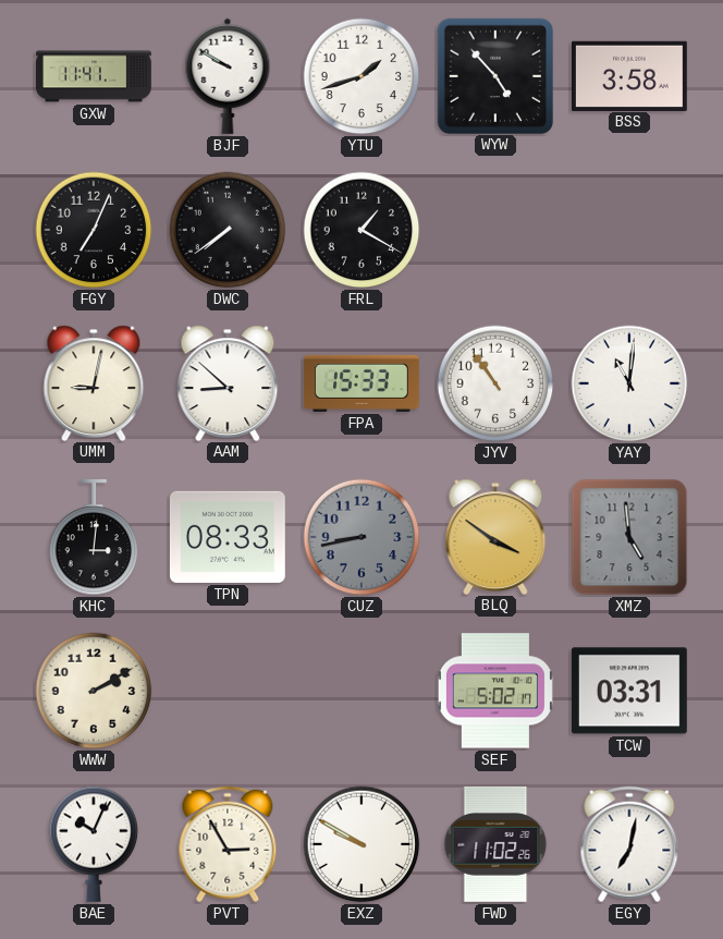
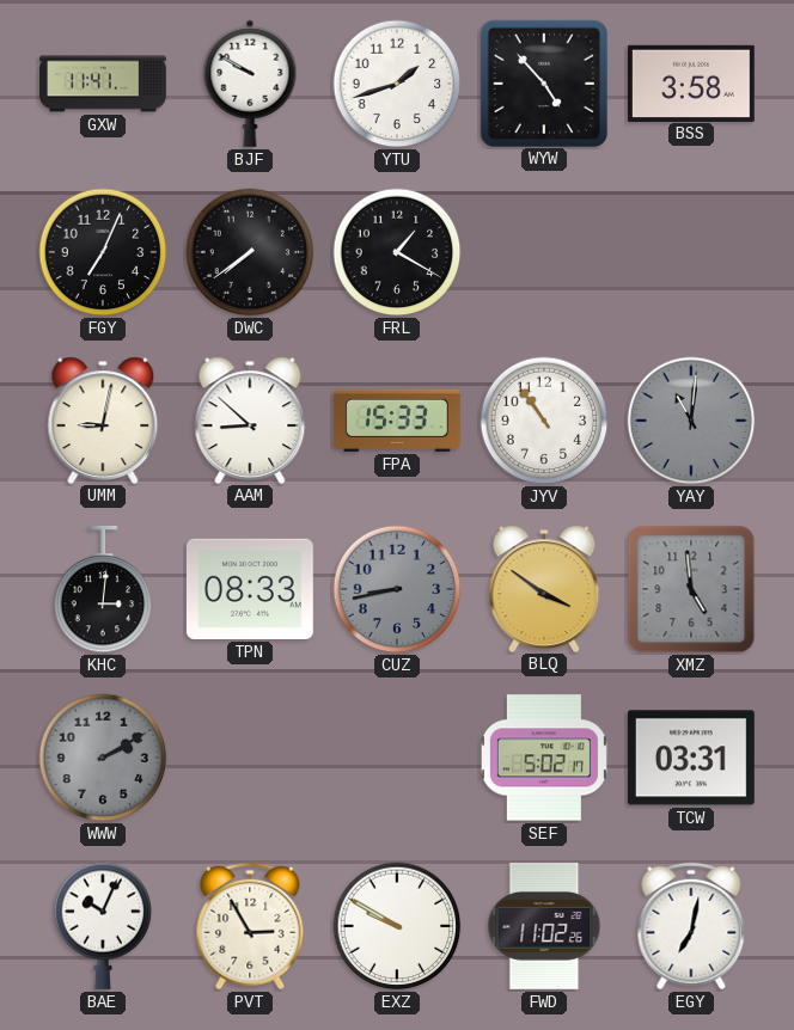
YAY dial: white -> grey
WWW dial: cream -> grey
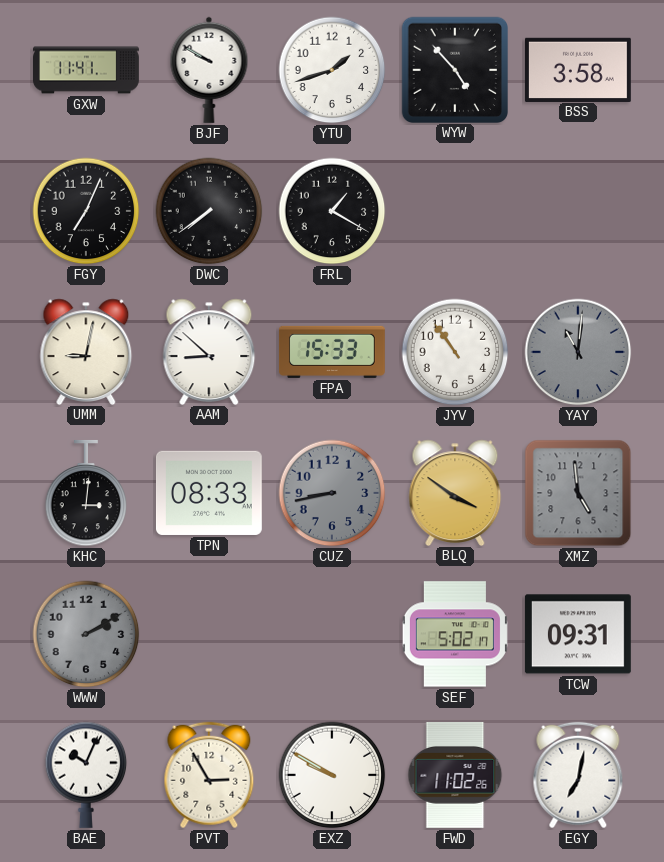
TCW: 03:31 -> 09:31
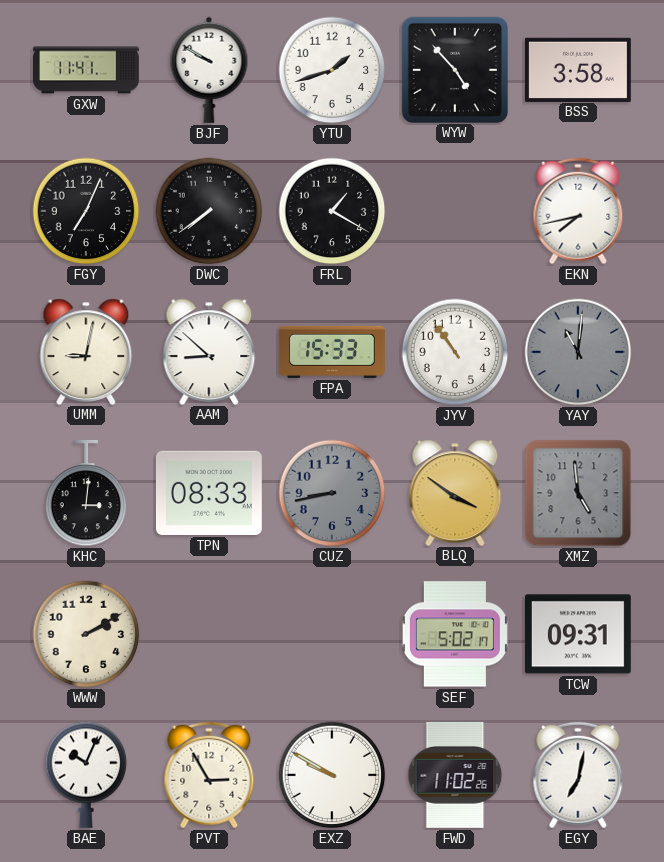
EKN: none -> 7:43
WWW dial: grey -> cream
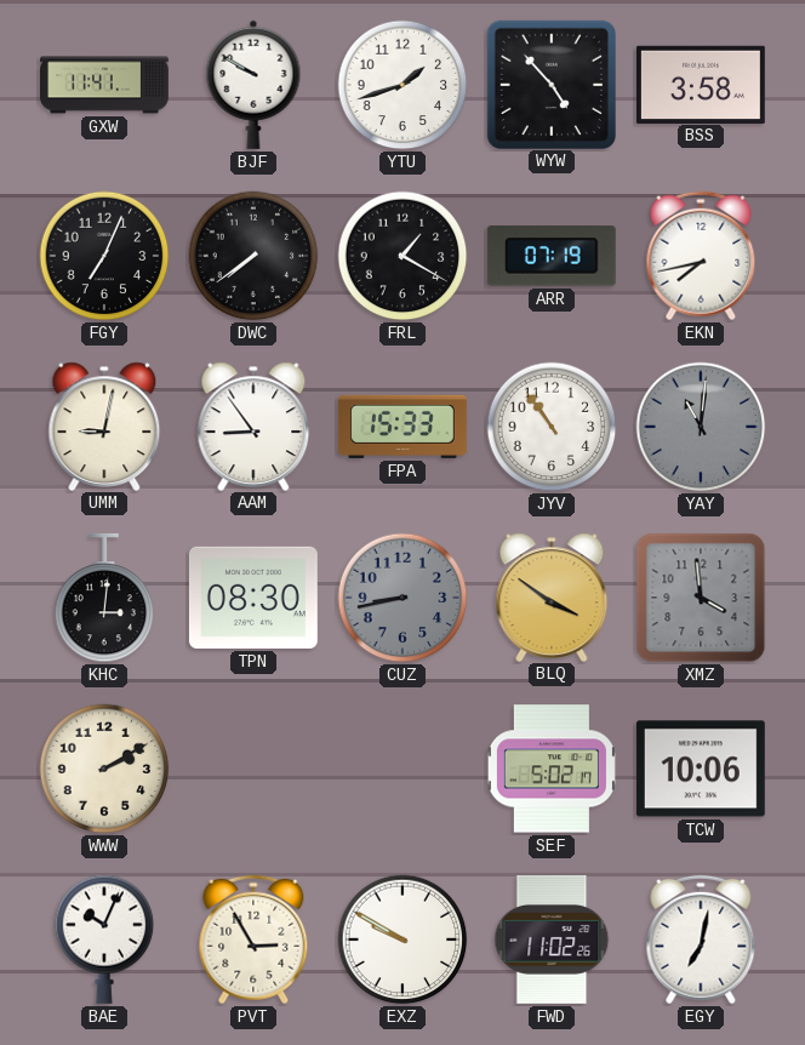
ARR: none -> 07:19
AAM: 8:52 -> 8:54
TPN: 08:33 -> 08:30
XMZ: 4:59 -> 3:59
TCW: 09:31 -> 10:06
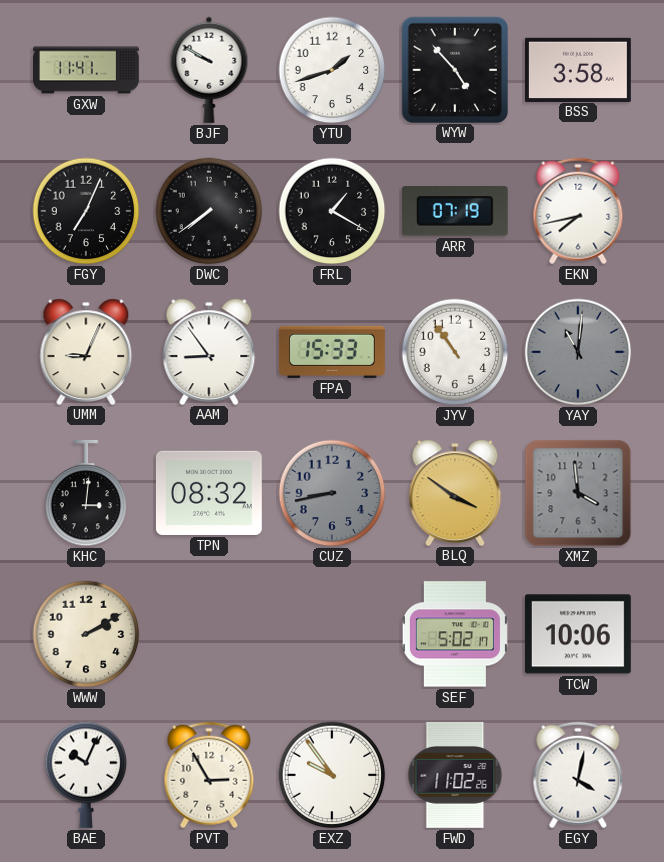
UMM: 9:02 -> 9:04
TPN: 08:30 -> 08:32
EXZ: 9:50 -> 9:54
EGY: 7:02 -> 4:02
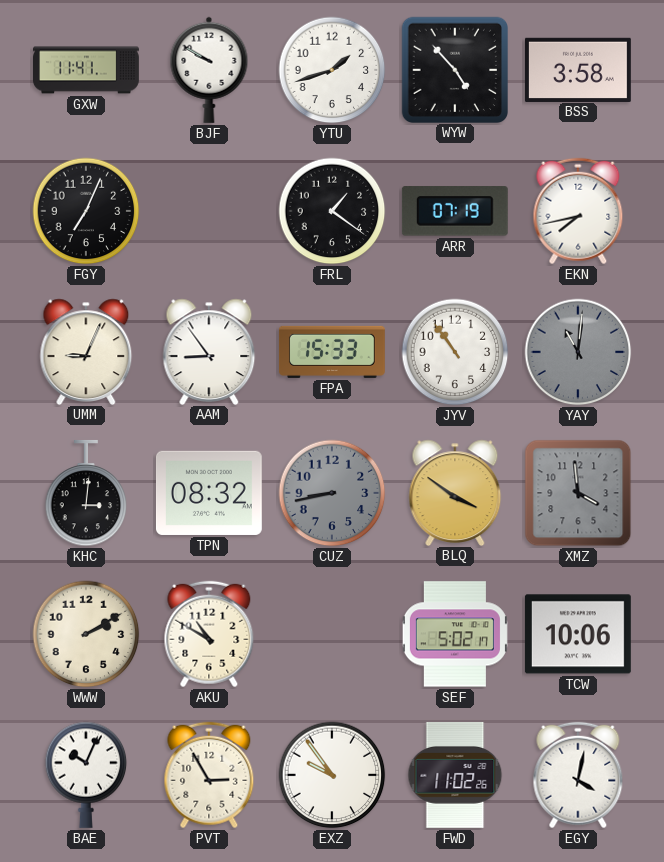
DWC: 7:39 -> none
FRL: 1:20 -> 1:21
AKU: none -> 10:50
